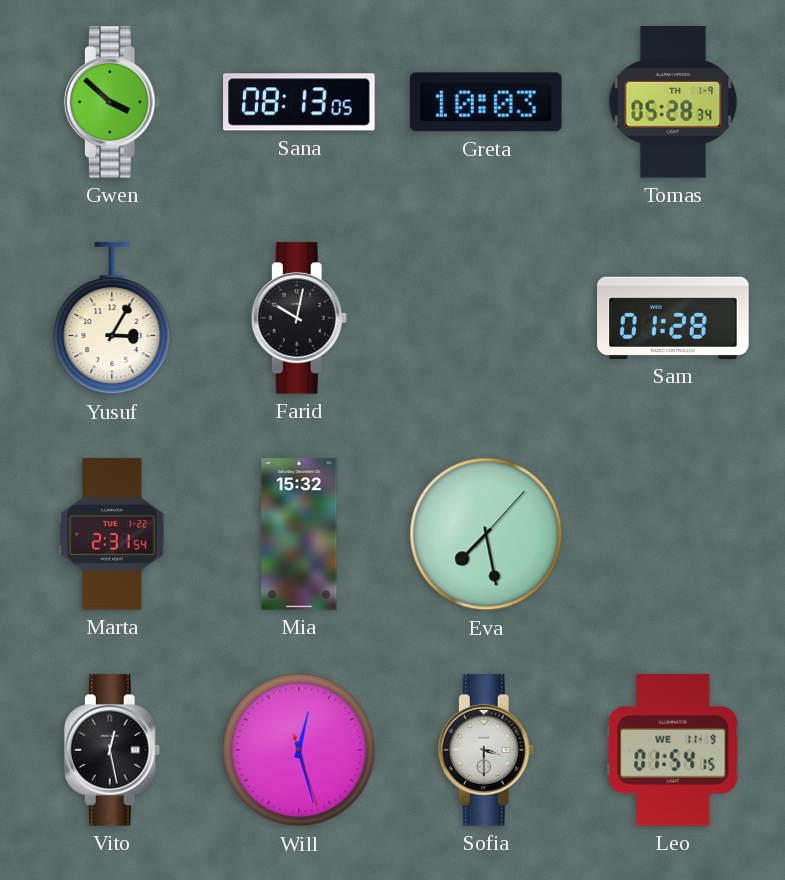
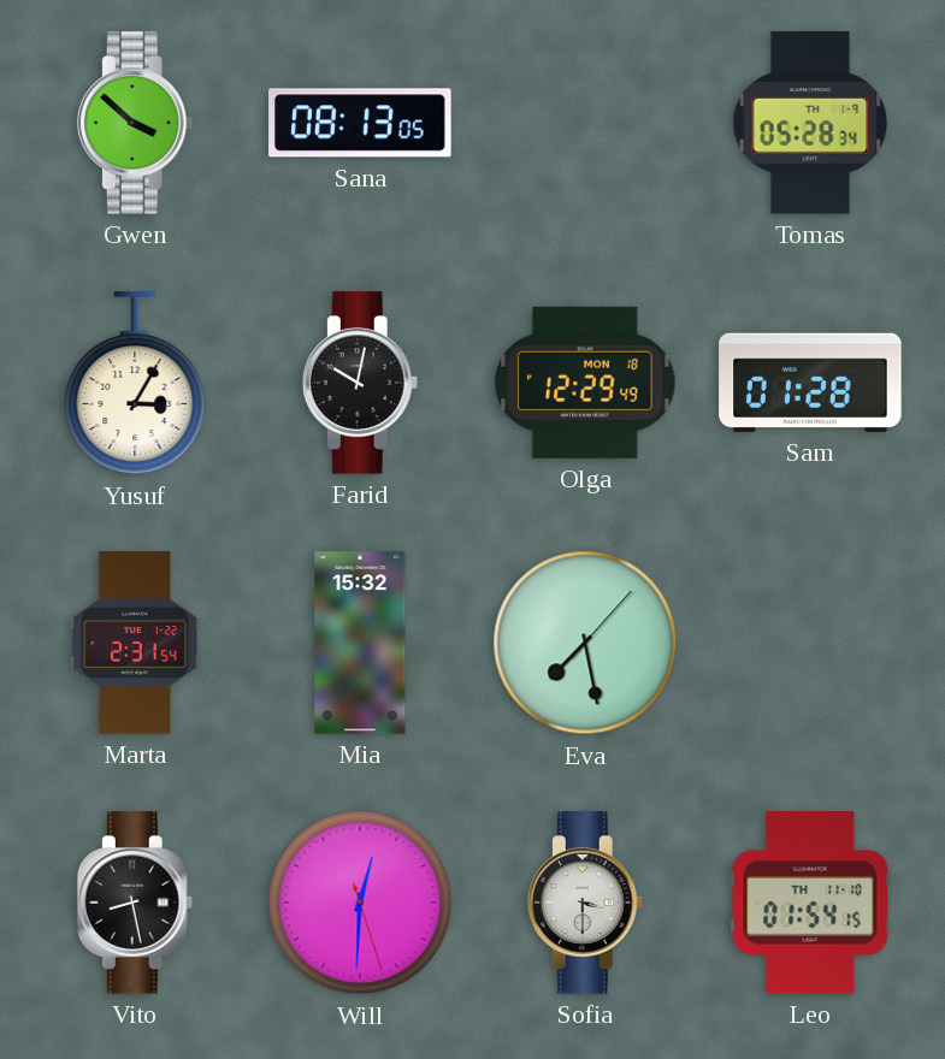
Greta: 10:03 -> none
Olga: none -> 12:29
Vito: 12:28 -> 8:28
Will: 12:27 -> 12:30
Leo date: WE 11-9 -> TH 11-10
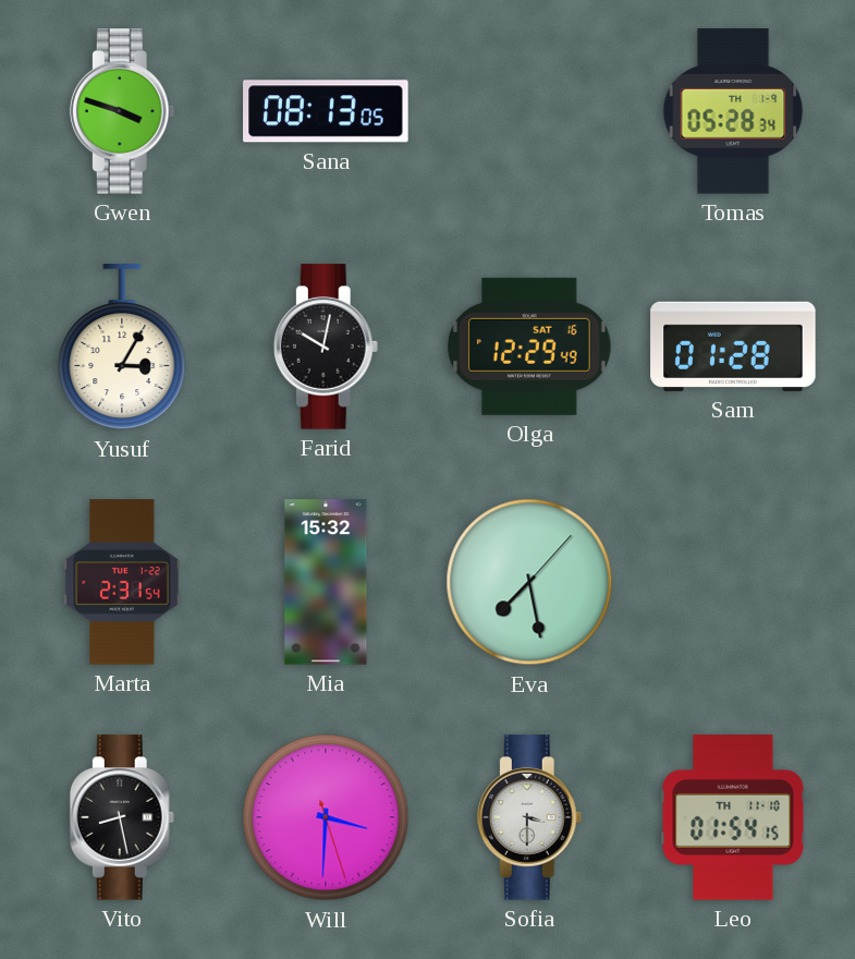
Gwen: 3:52 -> 3:48
Olga date: MON 18 -> SAT 16
Will: 12:30 -> 3:30
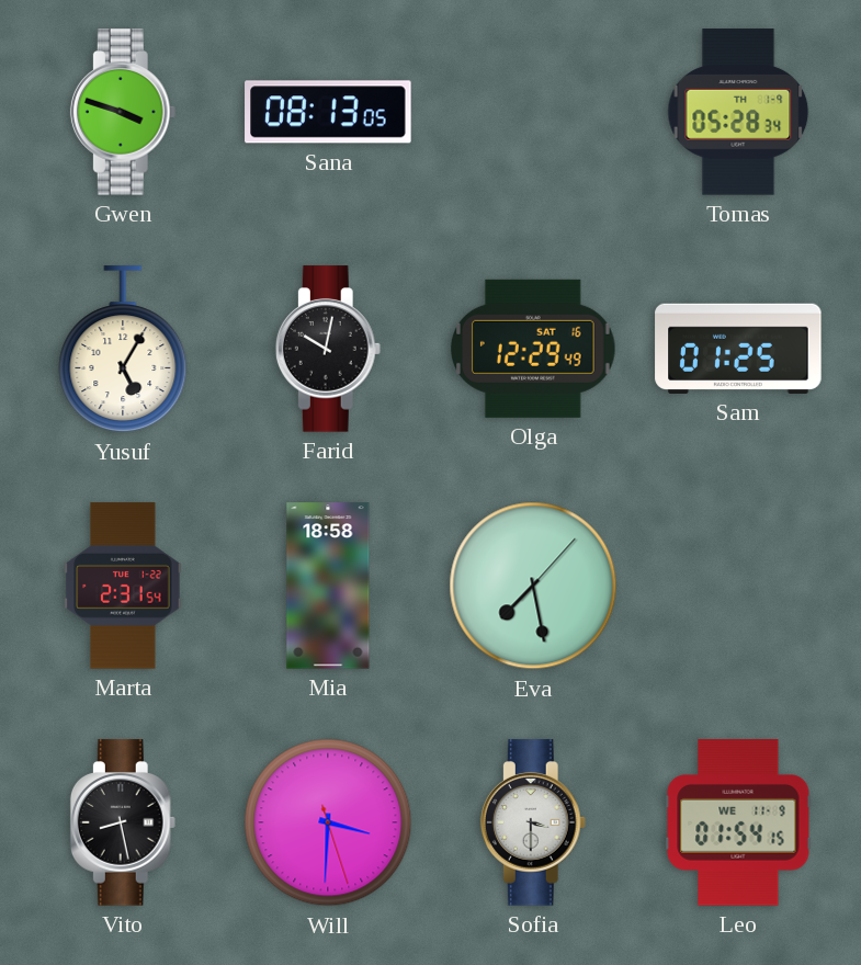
Yusuf: 3:05 -> 5:05
Sam: 01:28 -> 01:25
Mia: 15:32 -> 18:58
Leo date: TH 11-10 -> WE 11-9
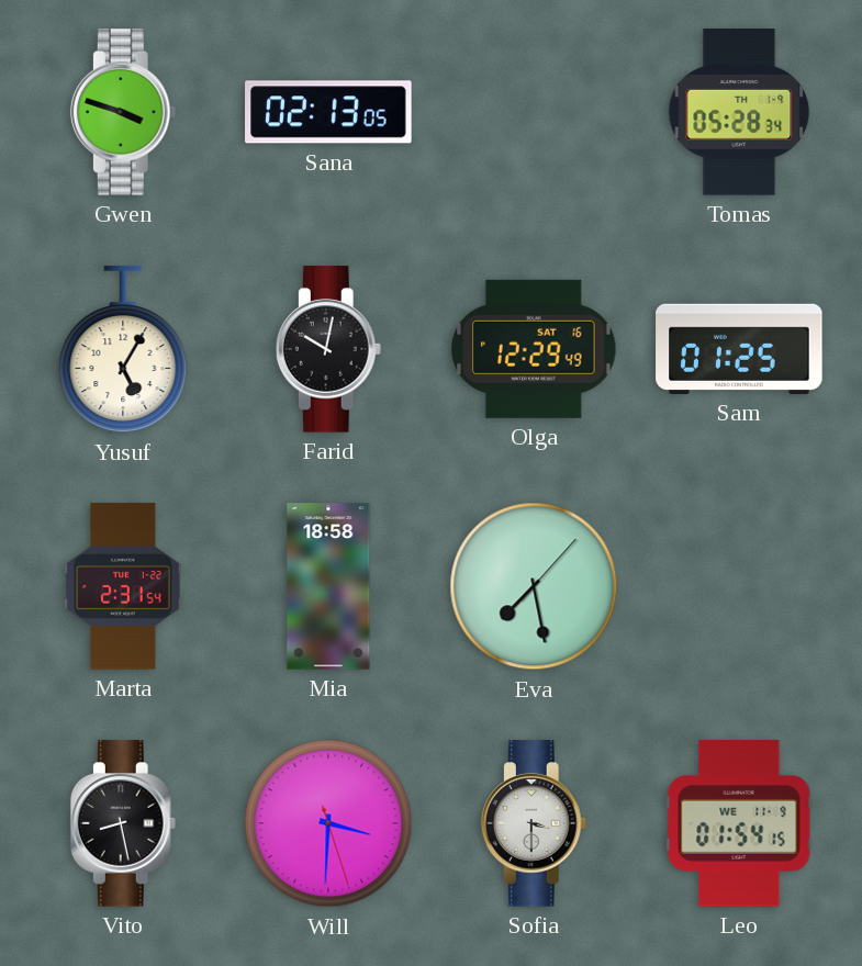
Sana: 08:13 -> 02:13
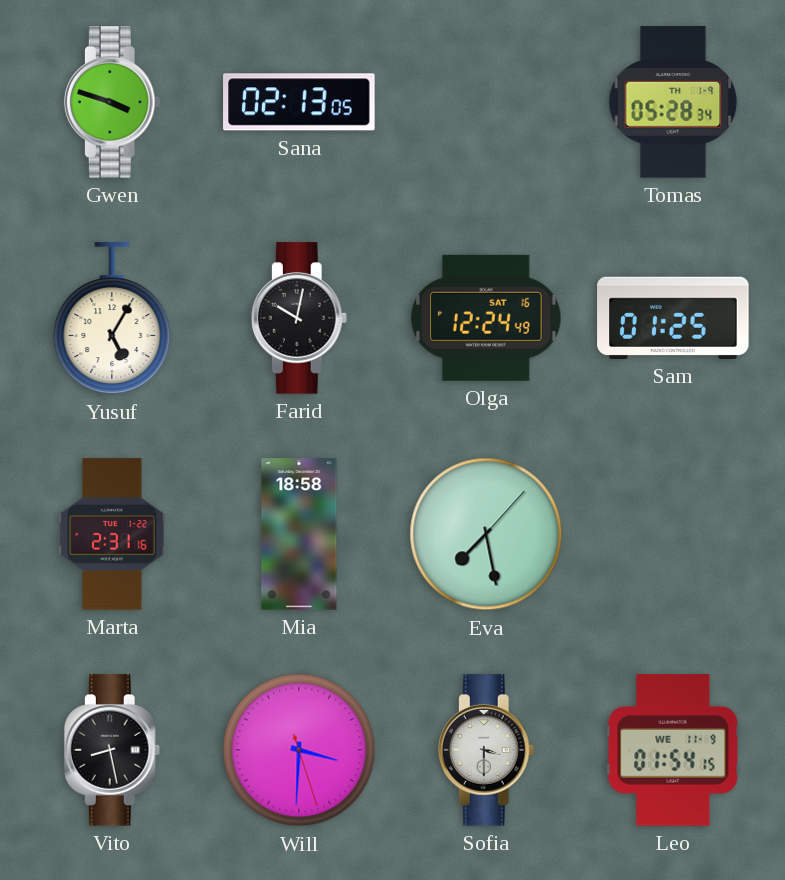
Olga: 12:29 -> 12:24
Marta: 2:31:54 -> 2:31:16
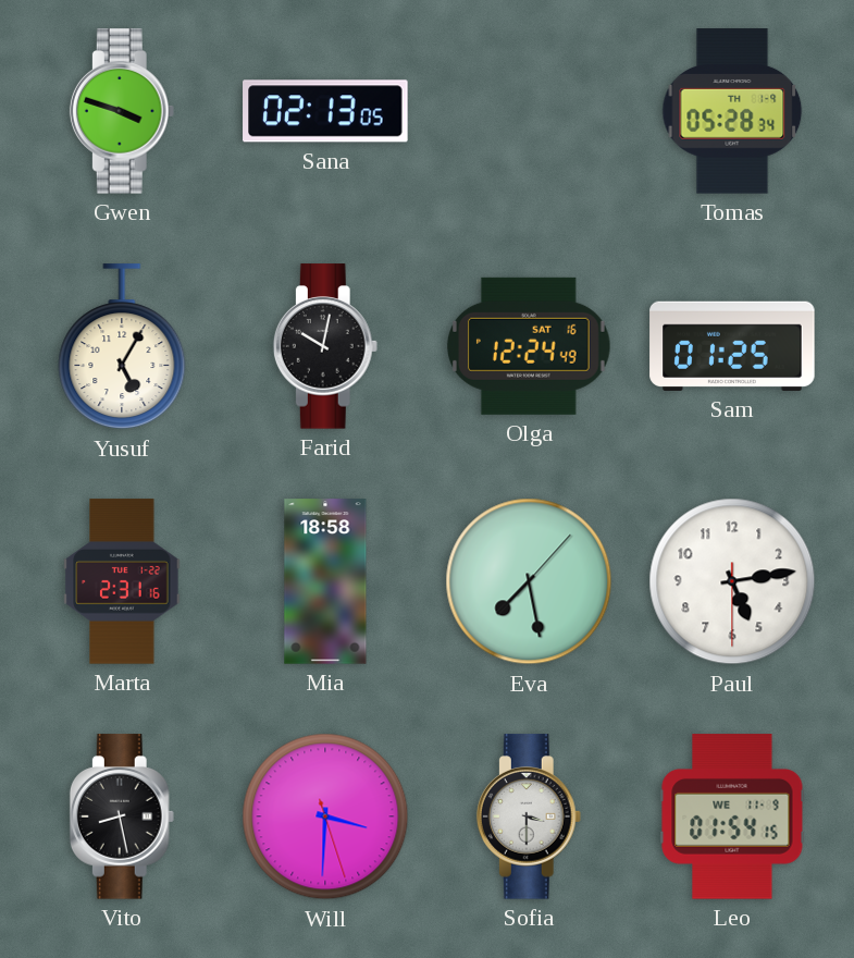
Paul: none -> 5:13
